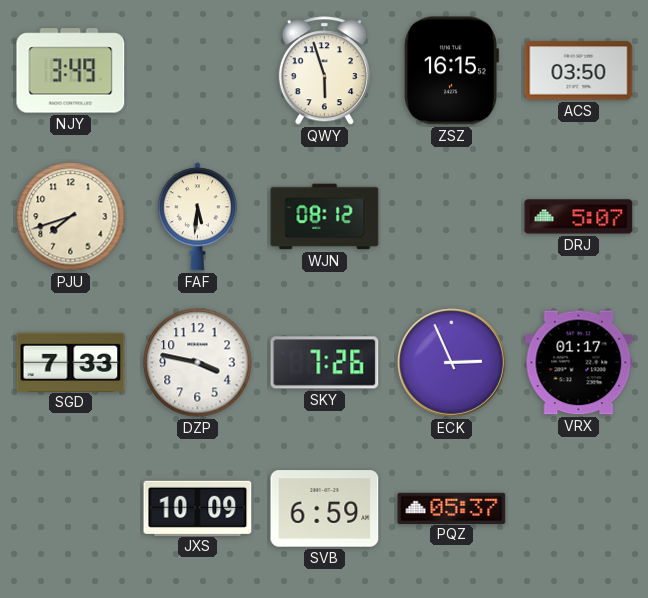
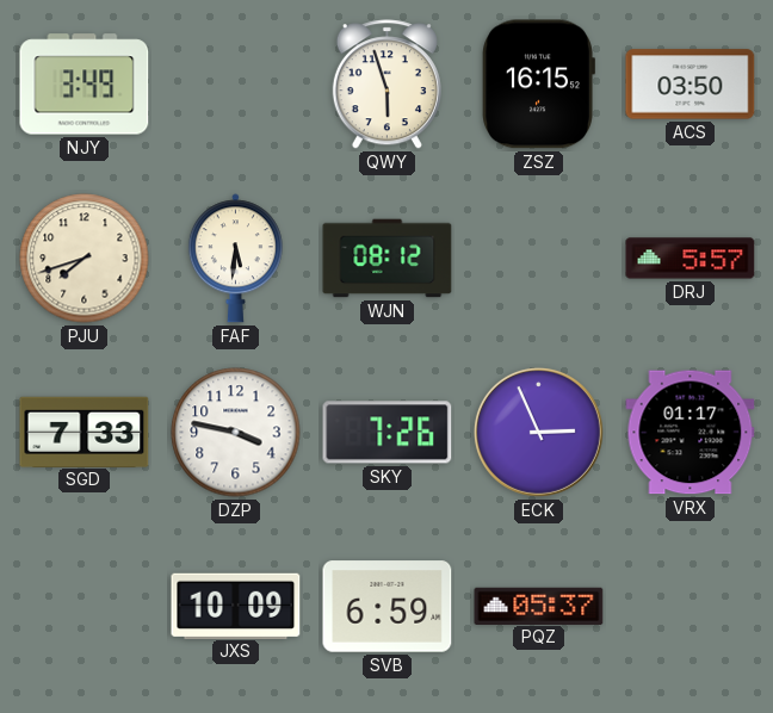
DRJ: 5:07 -> 5:57
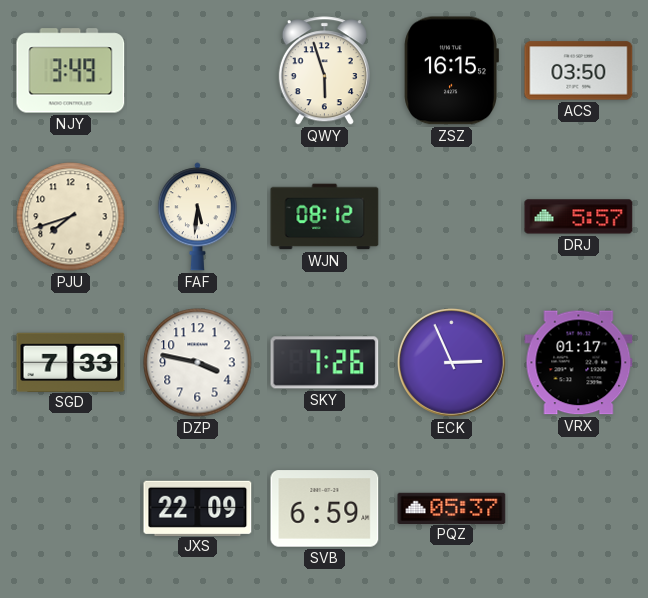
JXS: 10:09 -> 22:09
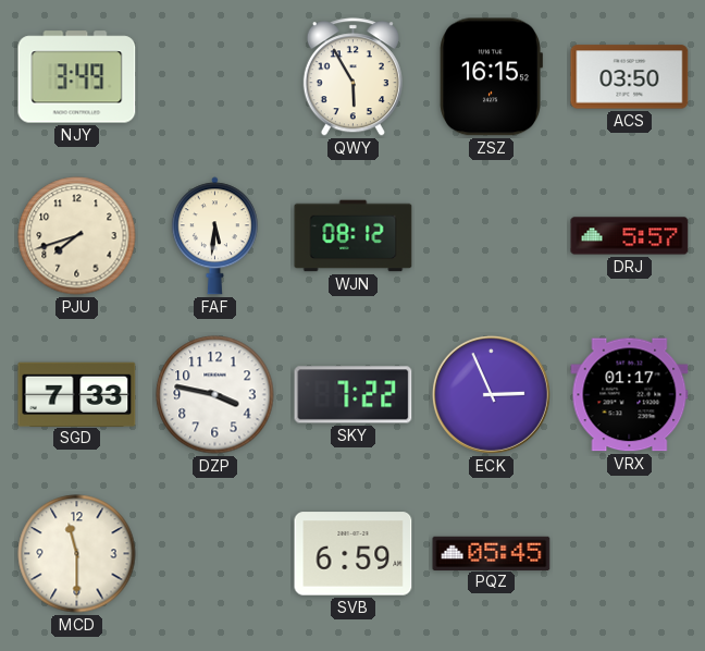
QWY: 5:57 -> 5:55
SKY: 7:26 -> 7:22
MCD: none -> 11:30
JXS: 22:09 -> none
PQZ: 05:37 -> 05:45
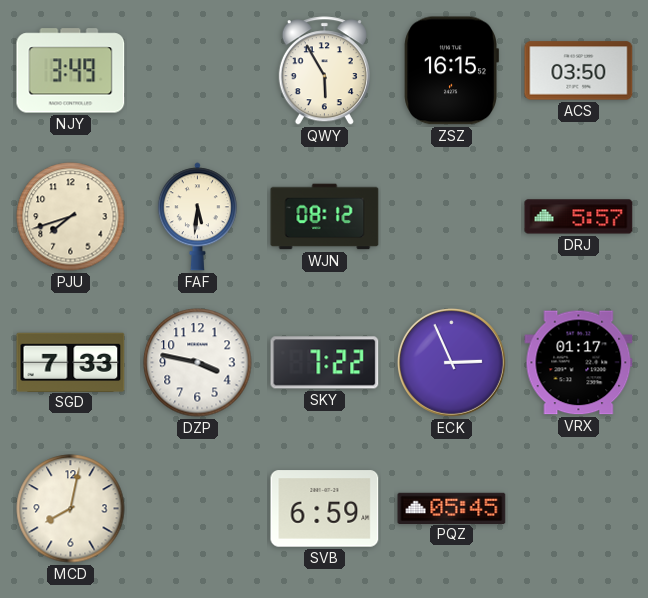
MCD: 11:30 -> 8:02
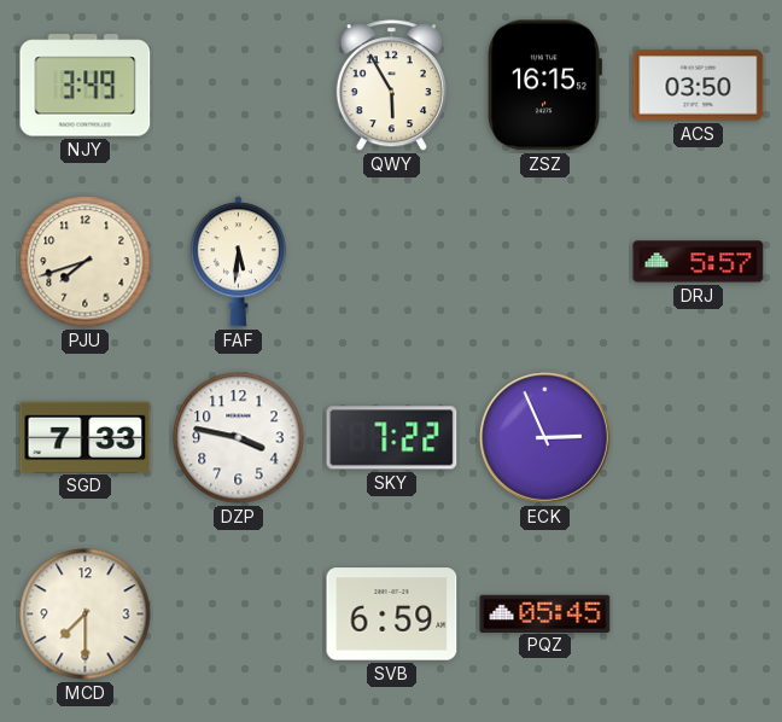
WJN: 08:12 -> none
VRX: 01:17 -> none
MCD: 8:02 -> 7:30
